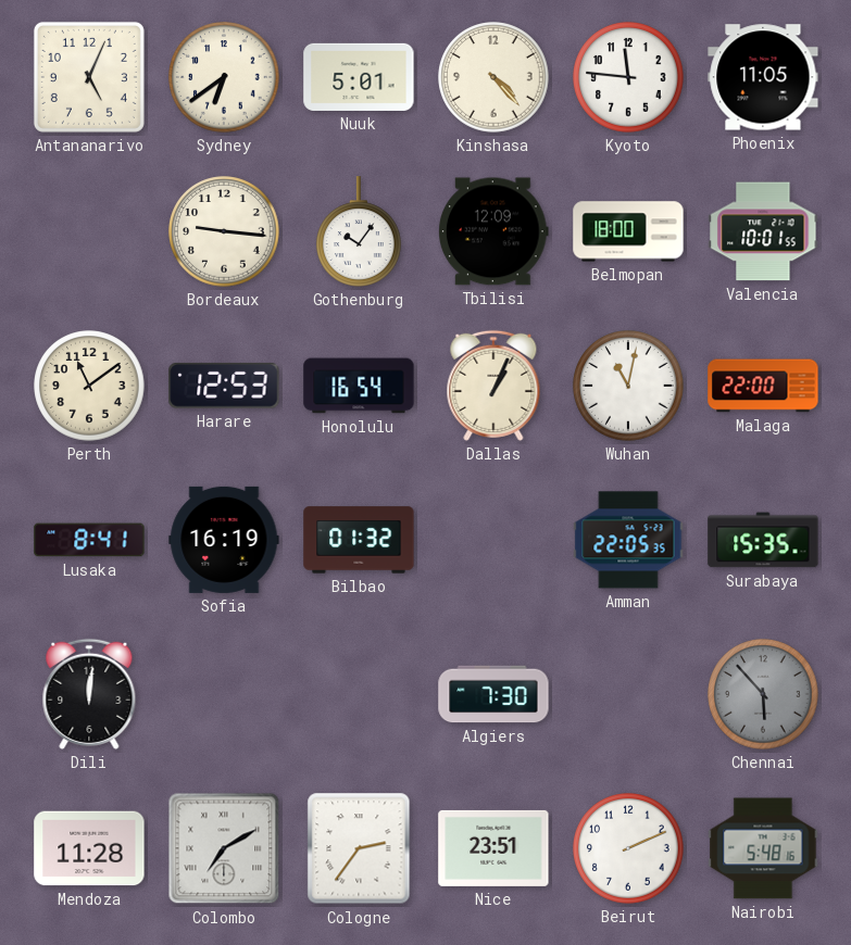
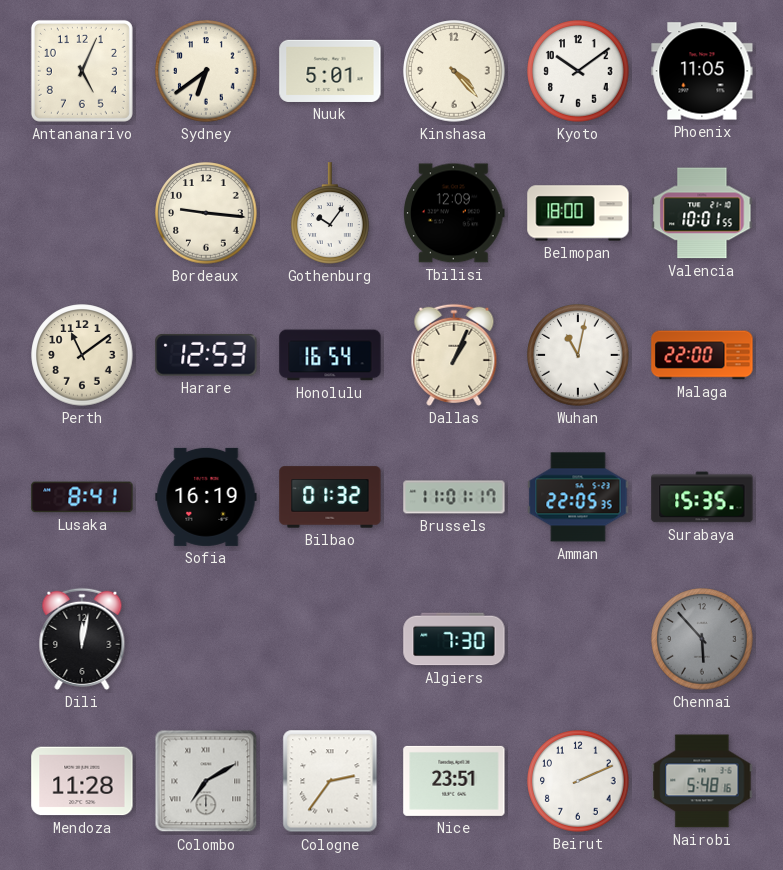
Kyoto: 11:46 -> 10:09
Brussels: none -> 11:01
Dili: 12:01 -> 12:02
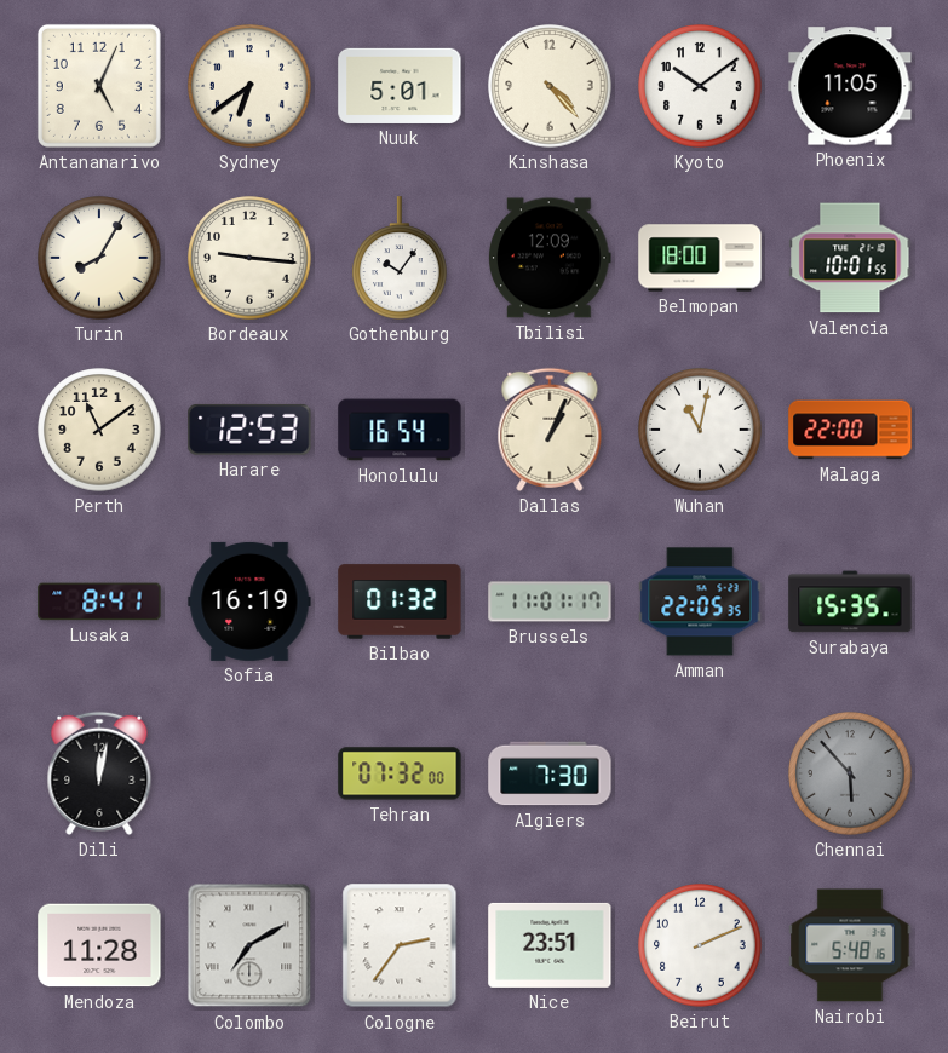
Turin: none -> 8:05
Tehran: none -> 07:32
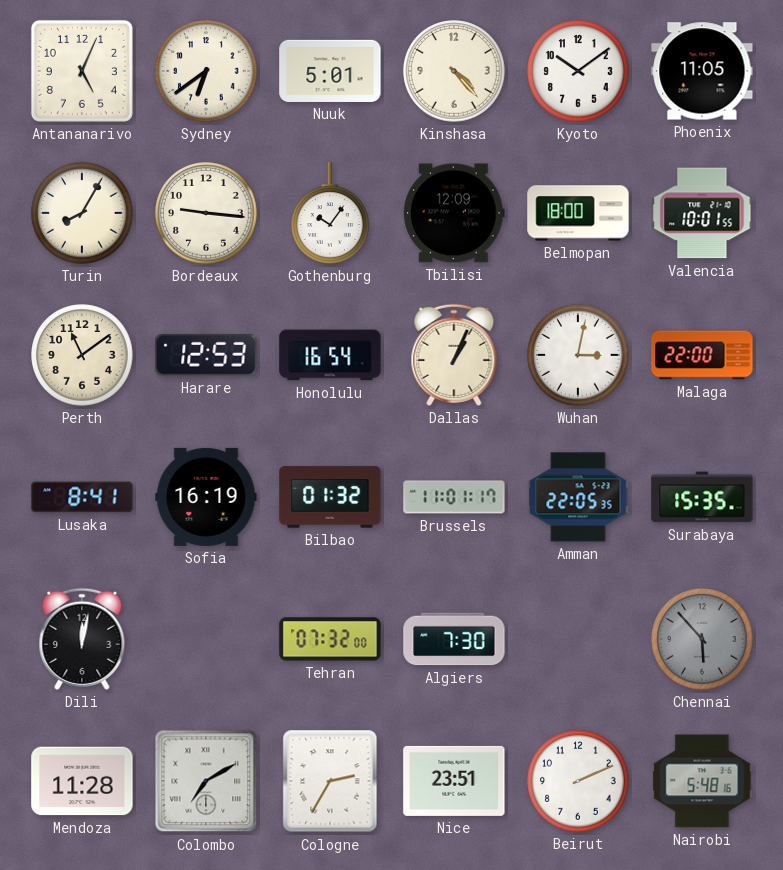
Wuhan: 11:02 -> 3:02
Cologne: 2:36 -> 2:35
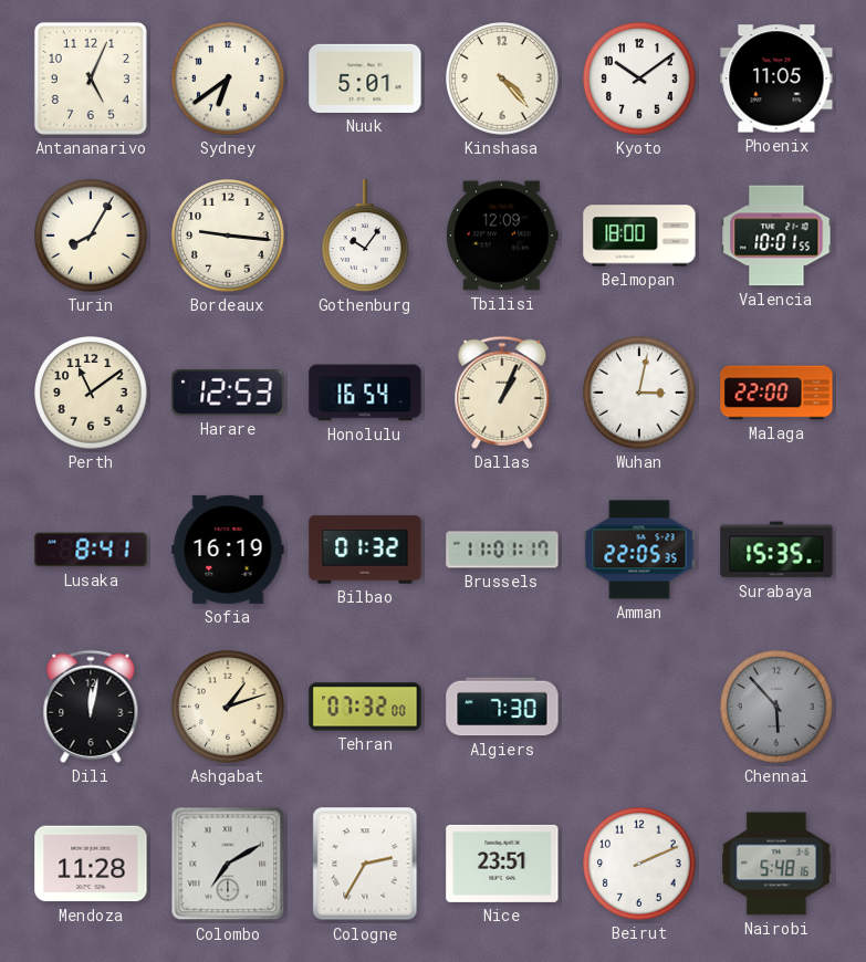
Ashgabat: none -> 1:12
